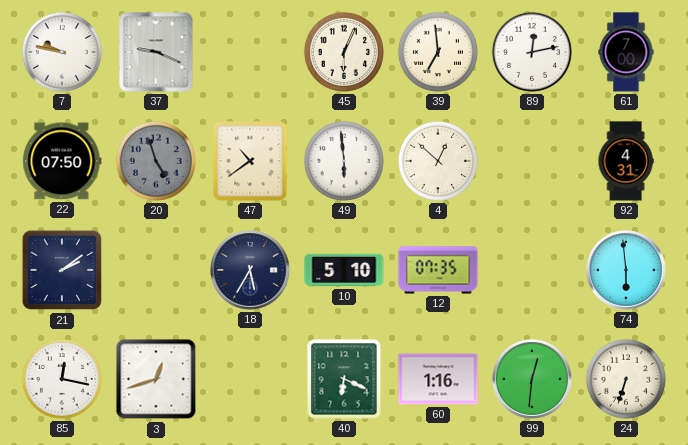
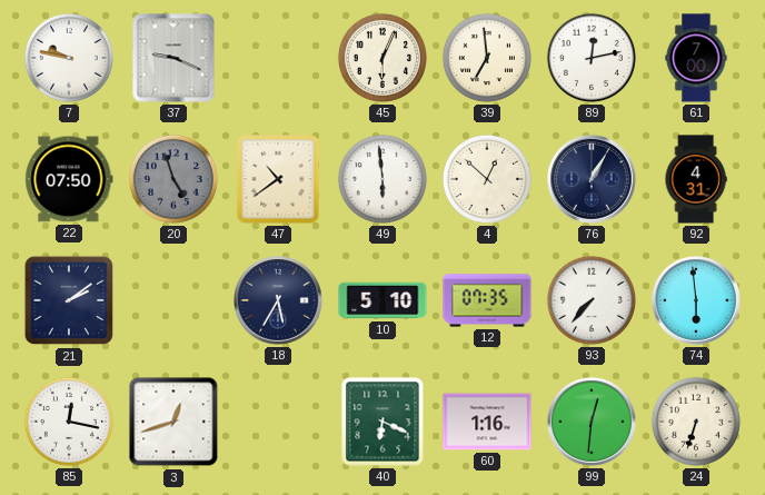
76: none -> 1:05
93: none -> 7:37
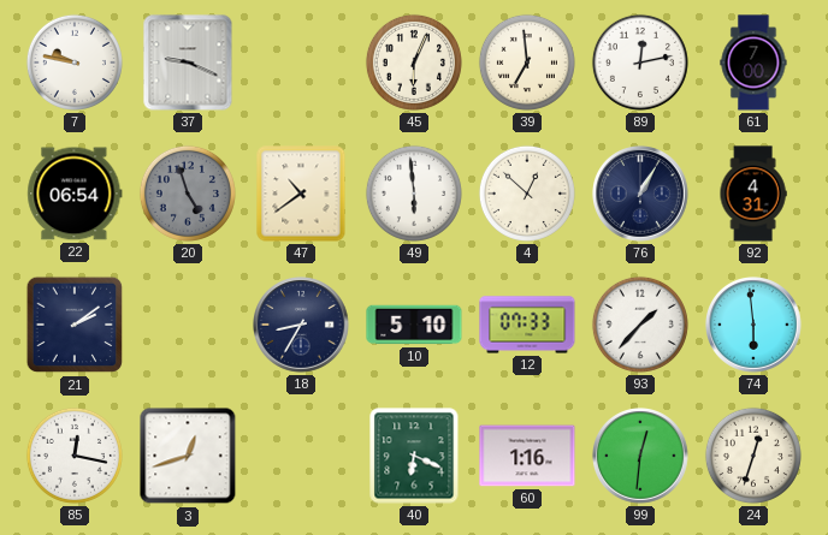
22: 07:50 -> 06:54
18: 5:35 -> 8:35
12: 07:35 -> 07:33
93: 7:37 -> 1:37
24: 6:33 -> 12:33
